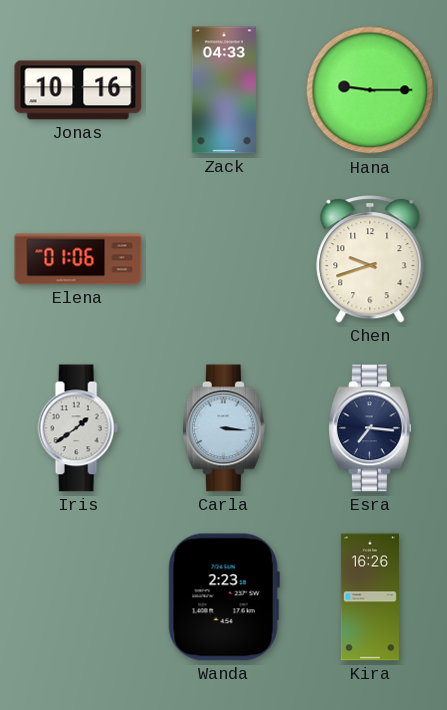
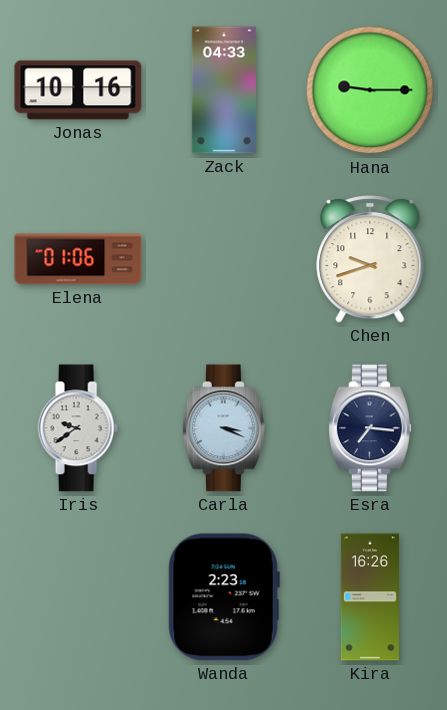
Iris: 1:39 -> 9:39
Carla: 3:16 -> 3:19
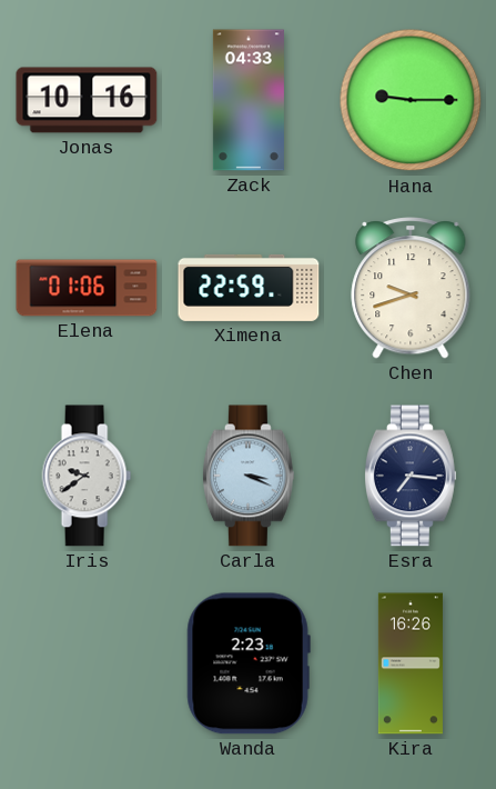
Ximena: none -> 22:59
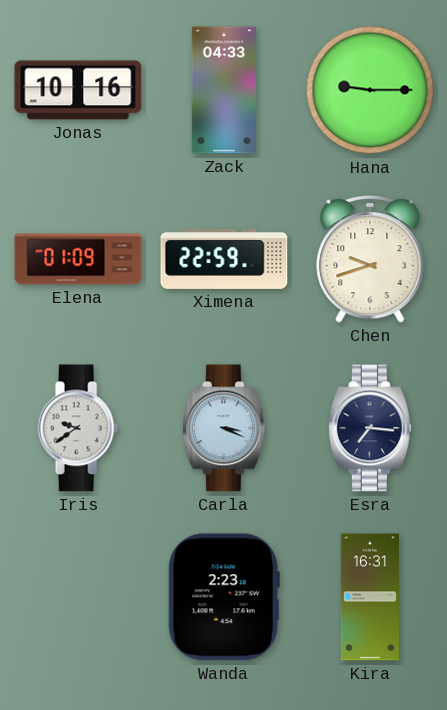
Elena: 01:06 -> 01:09
Kira: 16:26 -> 16:31
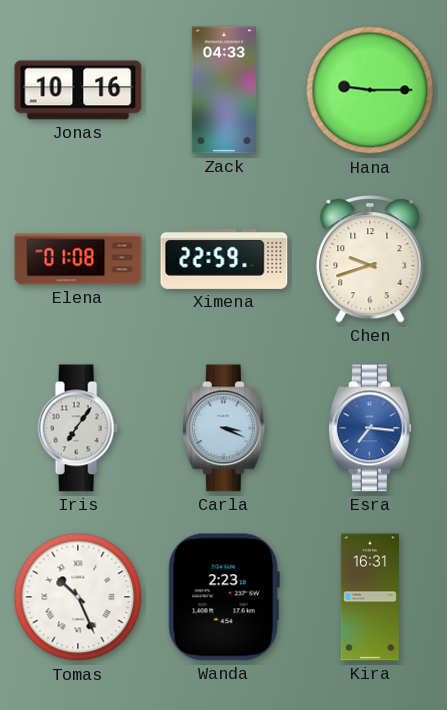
Elena: 01:09 -> 01:08
Iris: 9:39 -> 7:06
Esra dial: navy -> blue
Tomas: none -> 10:26
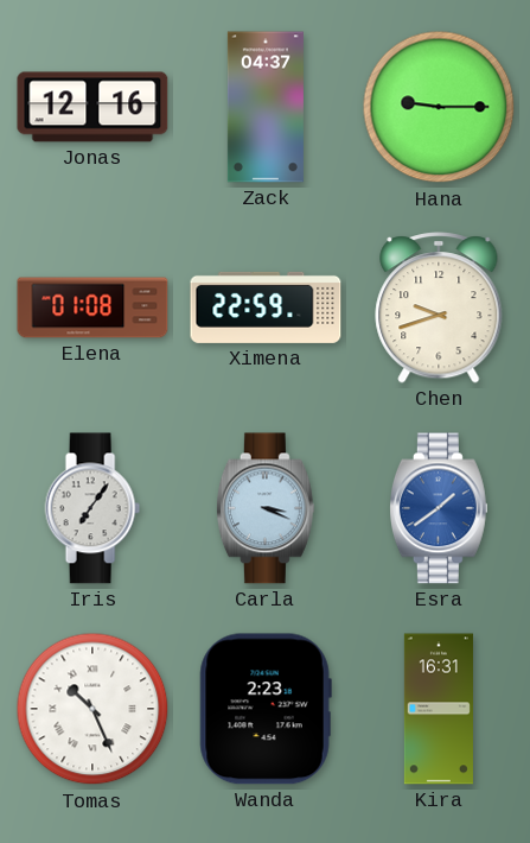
Jonas: 10:16 -> 12:16
Zack: 04:33 -> 04:37
Esra: 7:16 -> 1:39
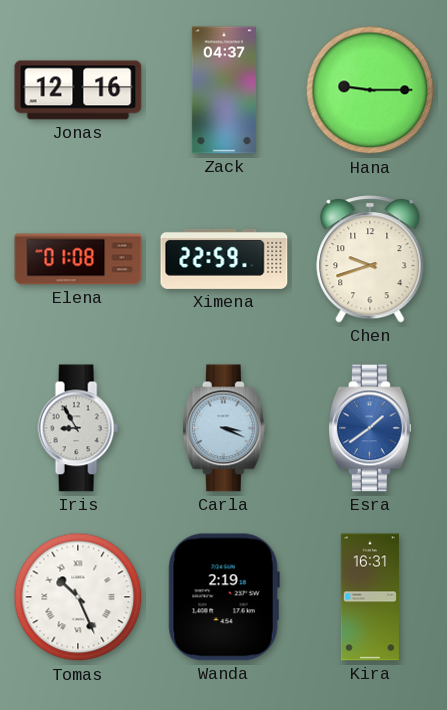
Iris: 7:06 -> 8:55
Wanda: 2:23 -> 2:19
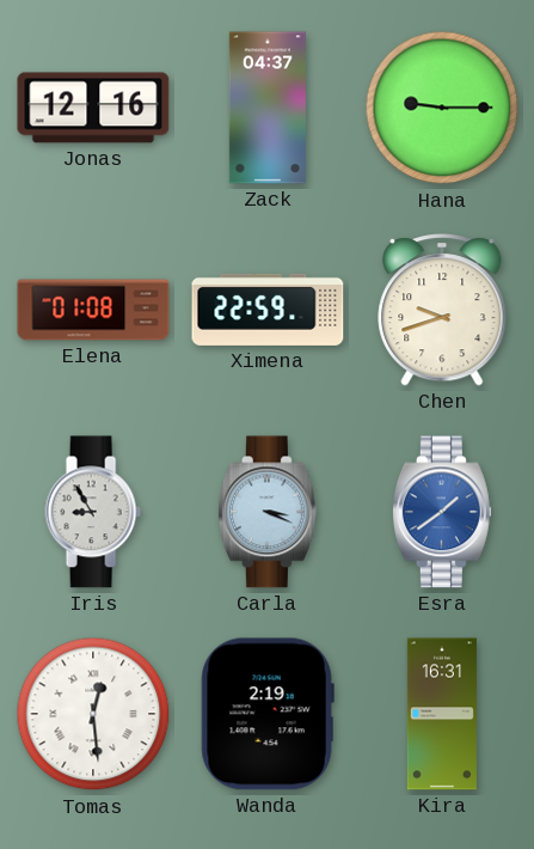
Tomas: 10:26 -> 12:29
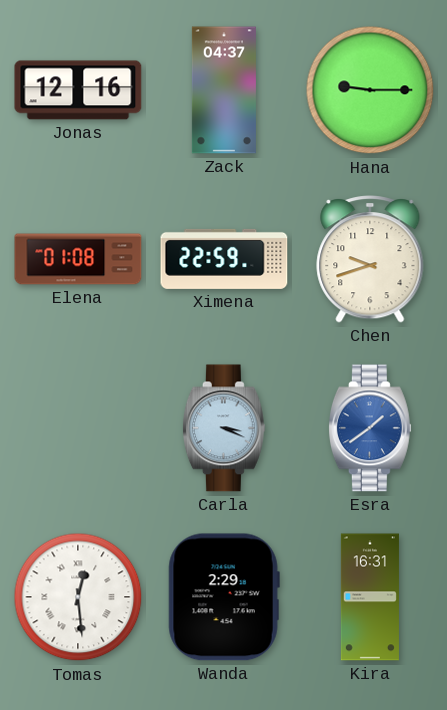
Iris: 8:55 -> none
Wanda: 2:19 -> 2:29
